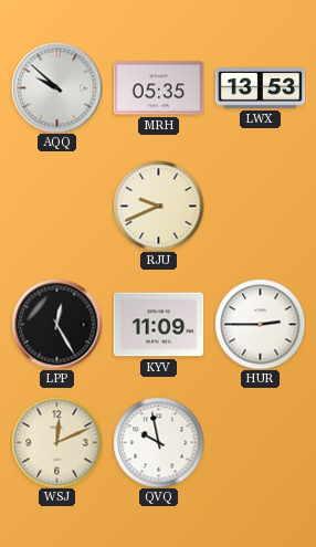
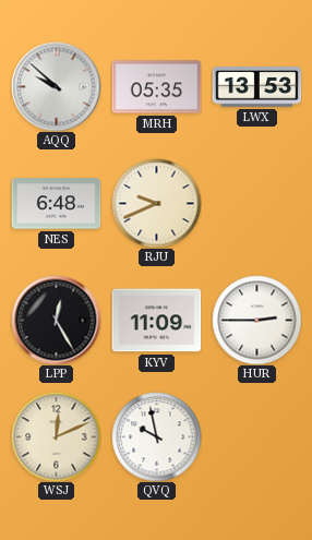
NES: none -> 6:48
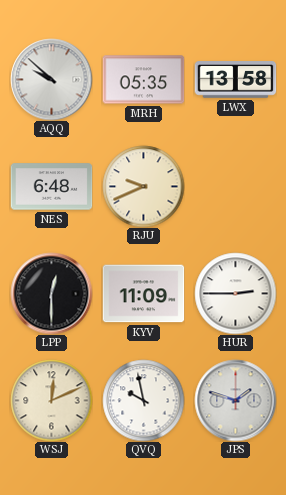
LWX: 13:53 -> 13:58
LPP: 12:25 -> 12:30
JPS: none -> 1:48
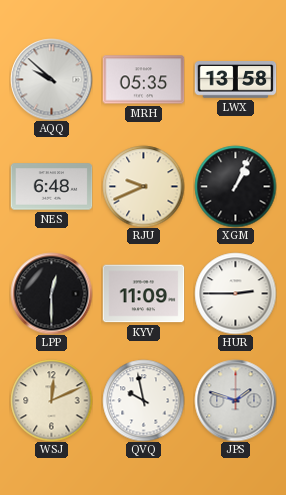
XGM: none -> 1:04
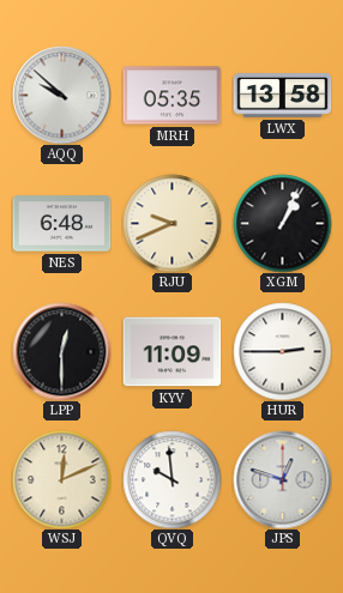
QVQ: 9:58 -> 9:59
JPS: 1:48 -> 12:48
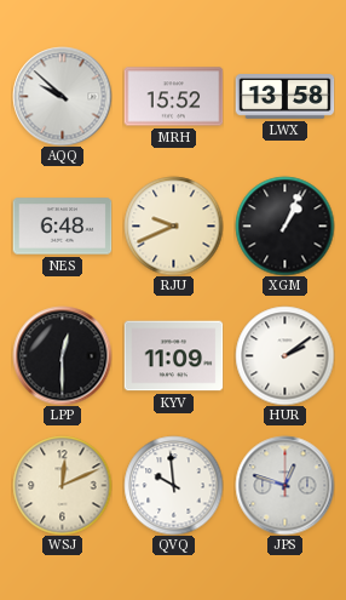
MRH: 05:35 -> 15:52
HUR: 2:45 -> 2:09
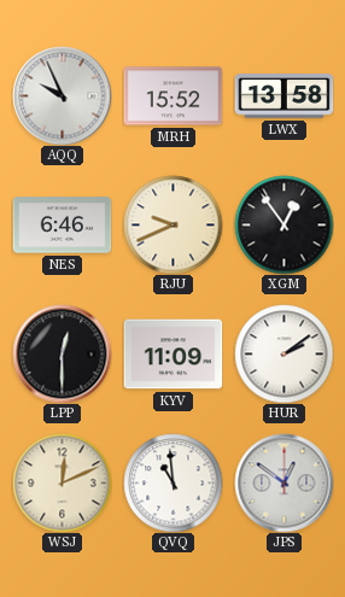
AQQ: 9:52 -> 9:56
NES: 6:48 -> 6:46
XGM: 1:04 -> 12:54
QVQ: 9:59 -> 10:59
JPS: 12:48 -> 12:51
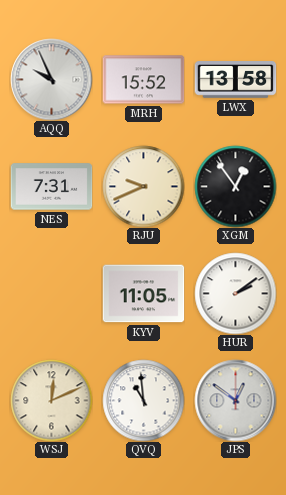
NES: 6:46 -> 7:31
LPP: 12:30 -> none
KYV: 11:09 -> 11:05
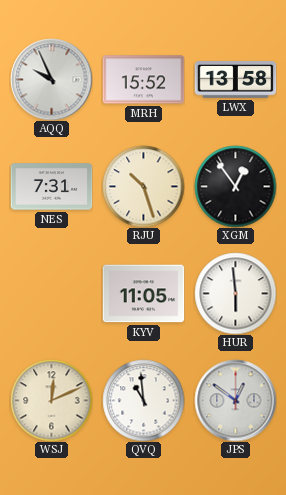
RJU: 9:41 -> 10:27
HUR: 2:09 -> 5:59
